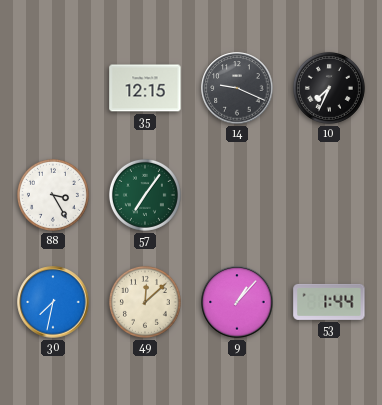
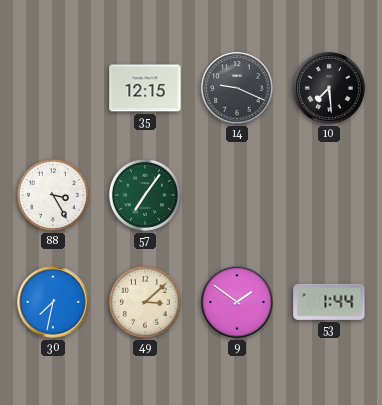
10: 7:34 -> 7:29
49: 12:08 -> 3:08
9: 1:07 -> 1:51
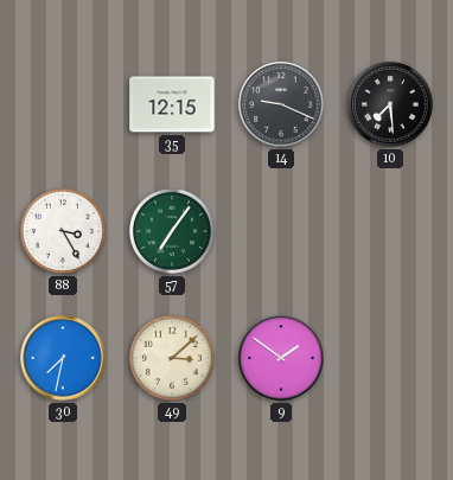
53: 1:44 -> none
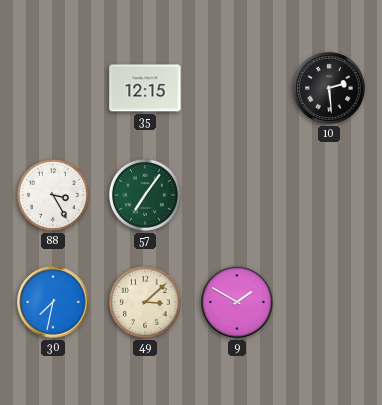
14: 9:19 -> none
10: 7:29 -> 2:29
9: 1:51 -> 1:50
